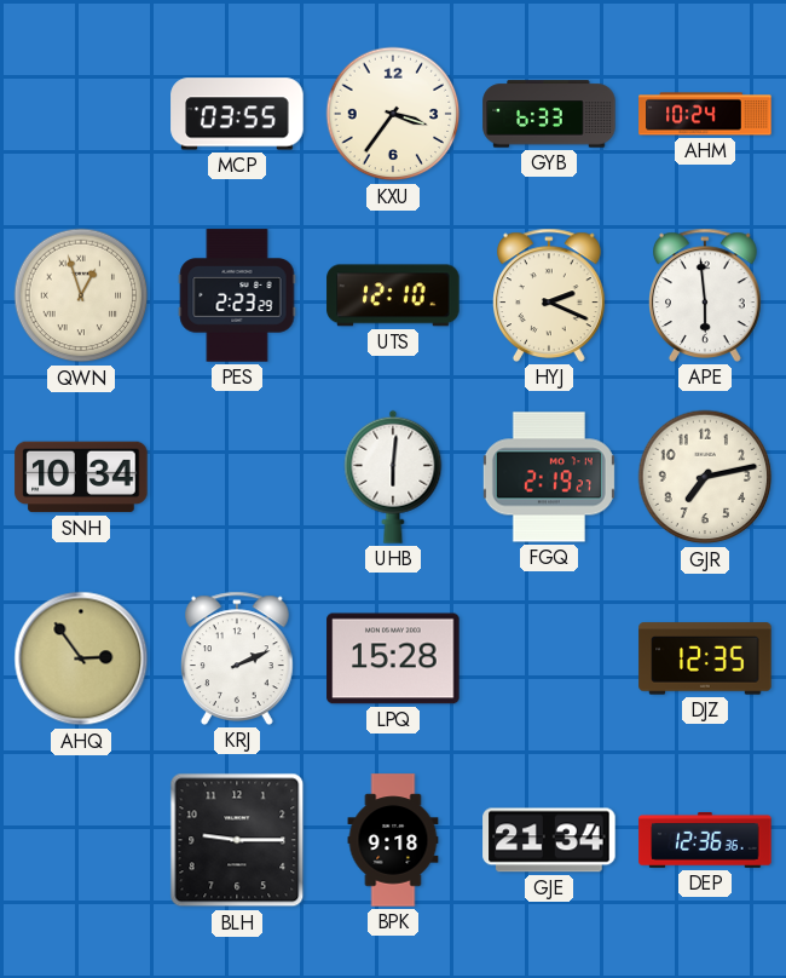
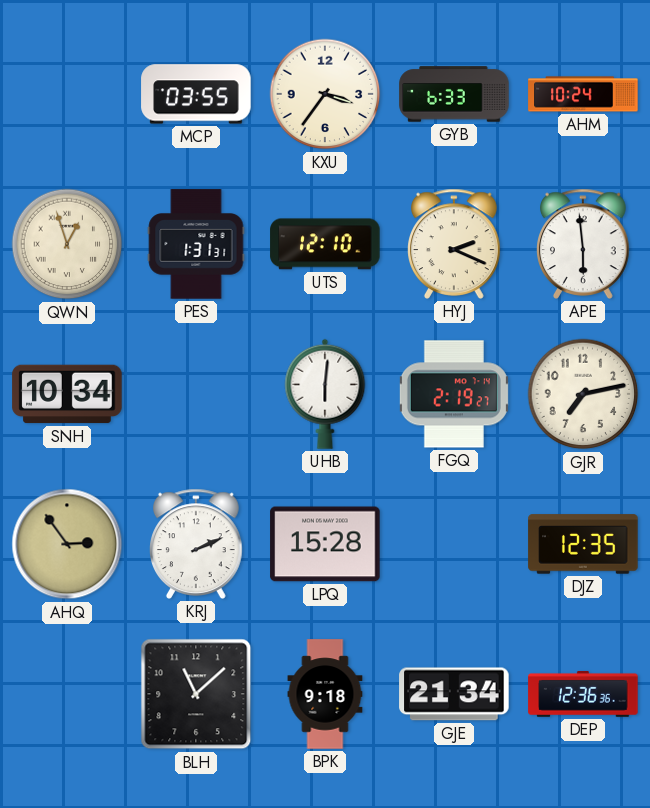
PES: 2:23 -> 1:31
BLH: 9:15 -> 11:08
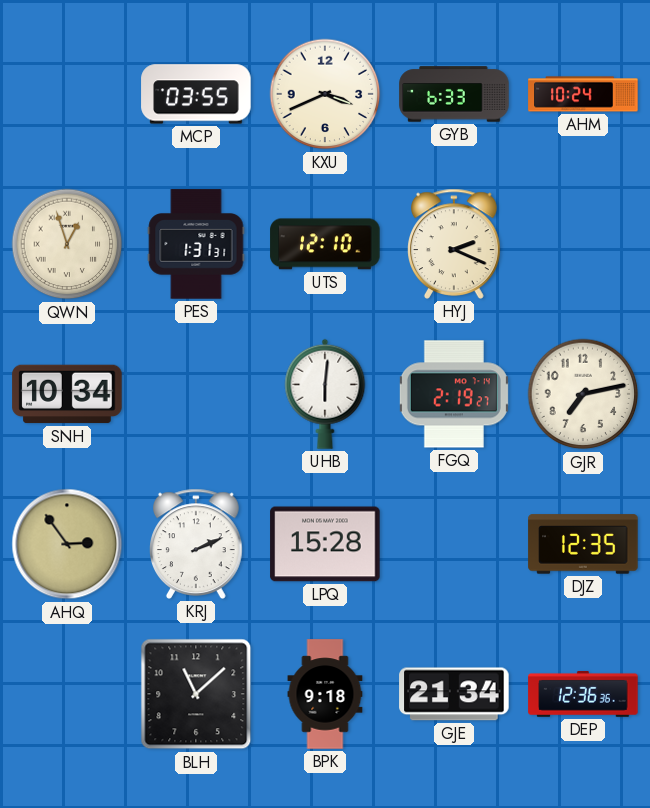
KXU: 3:36 -> 3:41
APE: 5:59 -> none
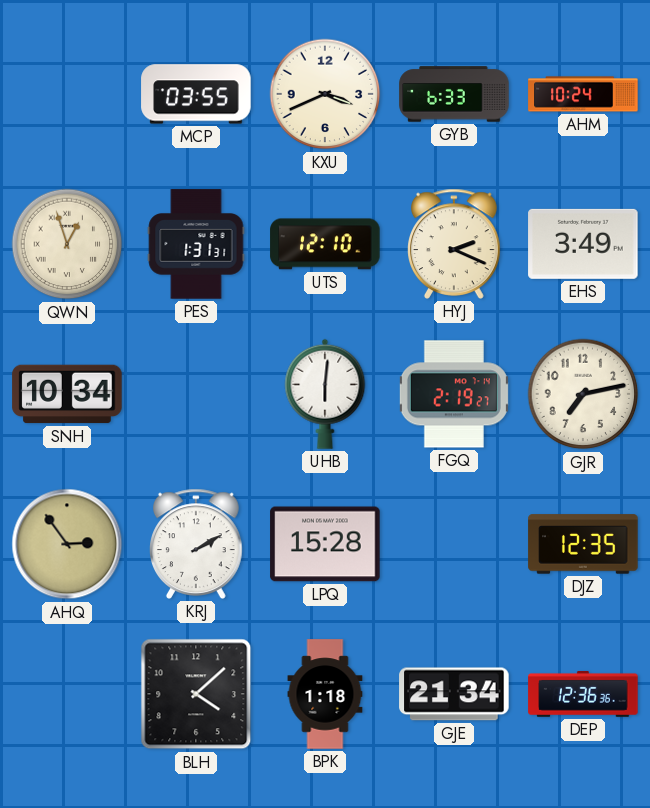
EHS: none -> 3:49
KRJ: 2:11 -> 2:10
BLH: 11:08 -> 4:08
BPK: 9:18 -> 1:18
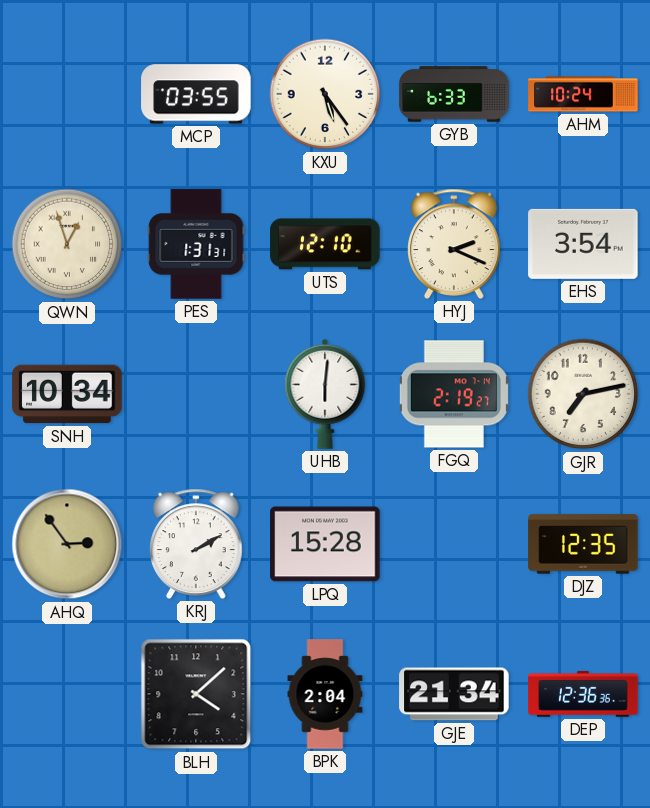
KXU: 3:41 -> 5:24
EHS: 3:49 -> 3:54
BPK: 1:18 -> 2:04
